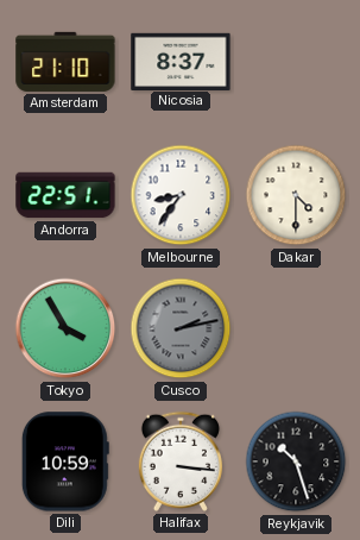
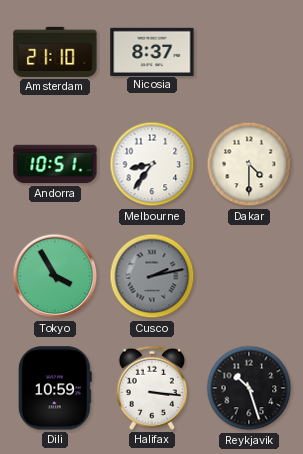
Andorra: 22:51 -> 10:51
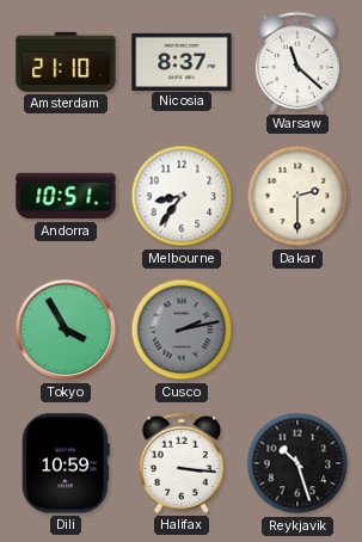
Warsaw: none -> 11:22
Dakar: 4:30 -> 2:30
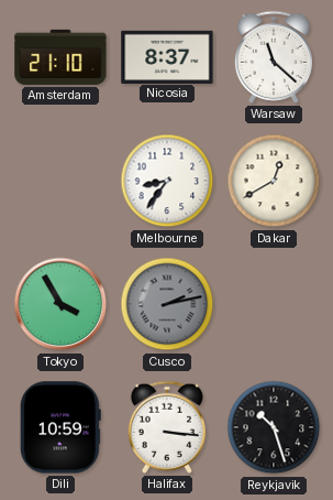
Andorra: 10:51 -> none
Dakar: 2:30 -> 12:40
